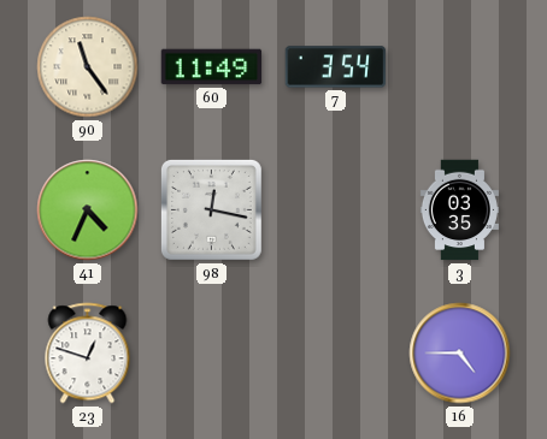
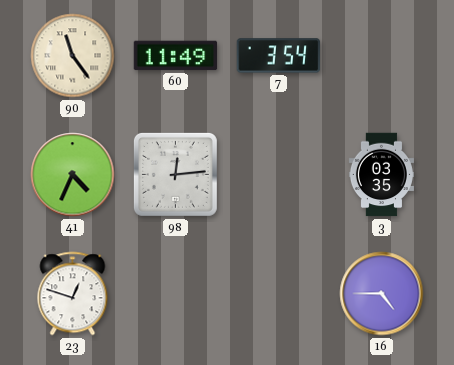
98: 12:17 -> 12:14
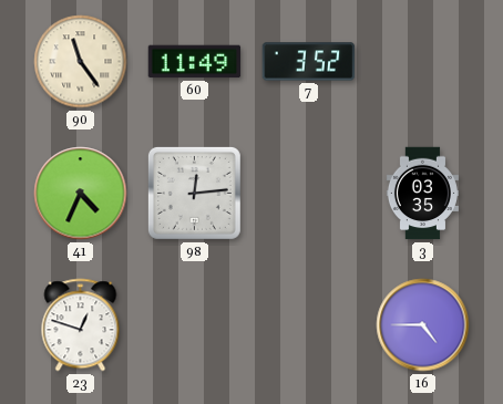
7: 3:54 -> 3:52
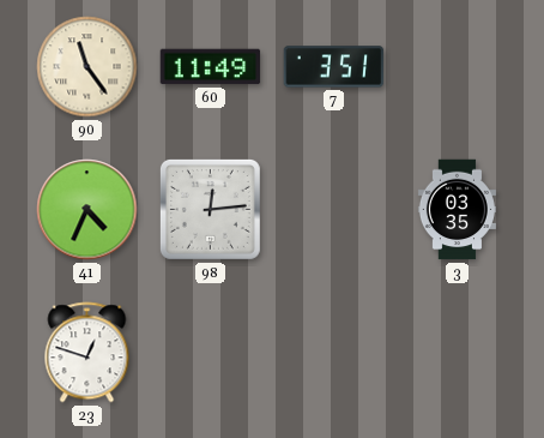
7: 3:52 -> 3:51
16: 4:45 -> none
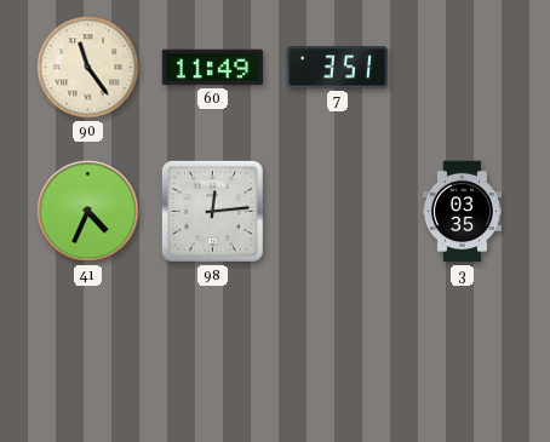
23: 12:48 -> none
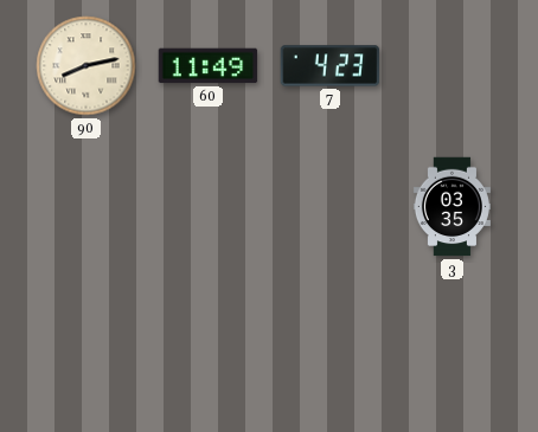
90: 11:24 -> 8:13
7: 3:51 -> 4:23
41: 4:34 -> none
98: 12:14 -> none
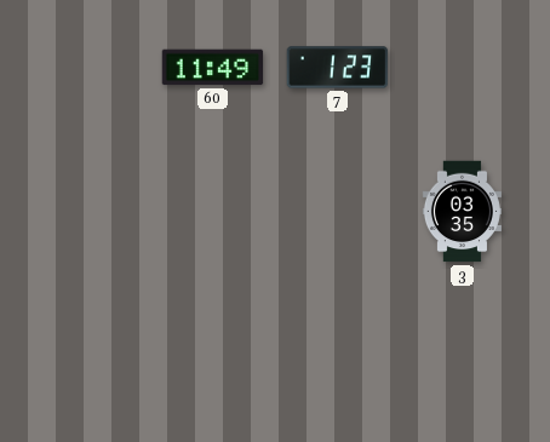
90: 8:13 -> none
7: 4:23 -> 1:23
